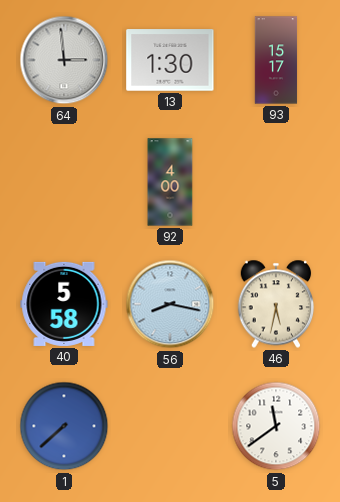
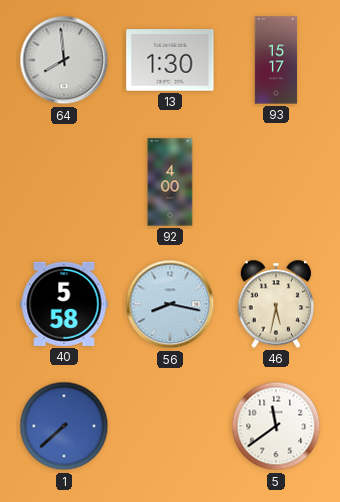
64: 2:59 -> 7:59
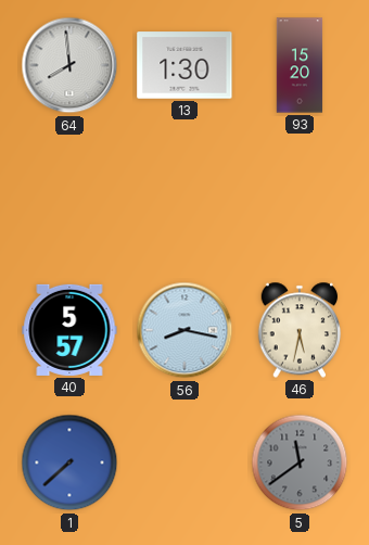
93: 15:17 -> 15:20
92: 4:00 -> none
40: 5:58 -> 5:57
5 dial: white -> grey
